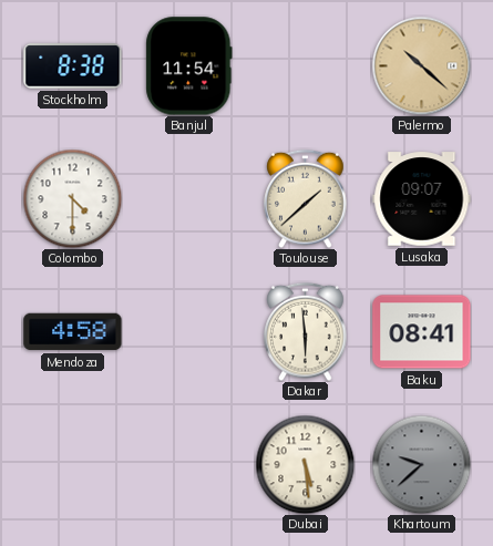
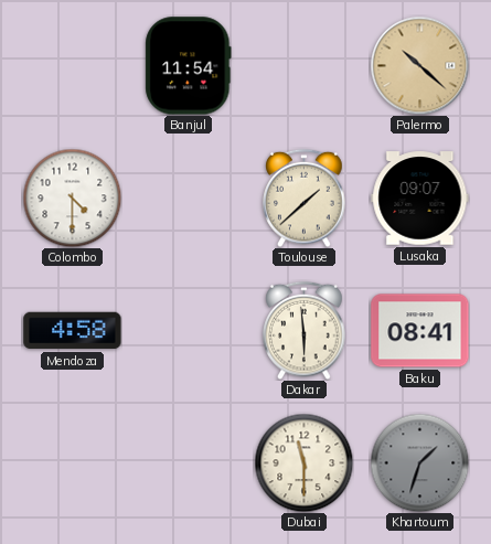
Stockholm: 8:38 -> none
Dubai: 5:29 -> 11:30
Khartoum: 9:38 -> 1:33
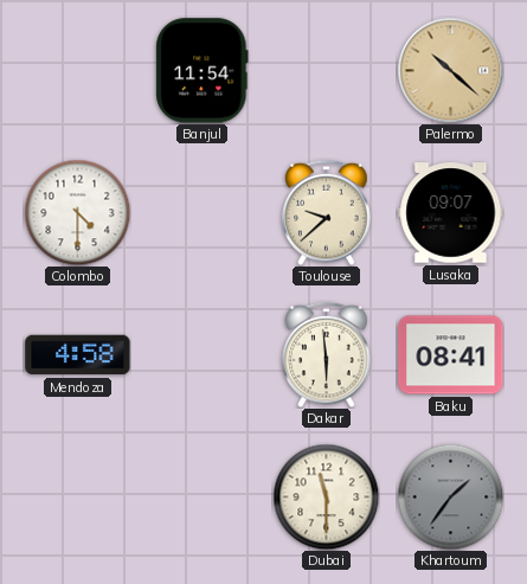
Toulouse: 1:38 -> 9:38
Khartoum: 1:33 -> 1:36
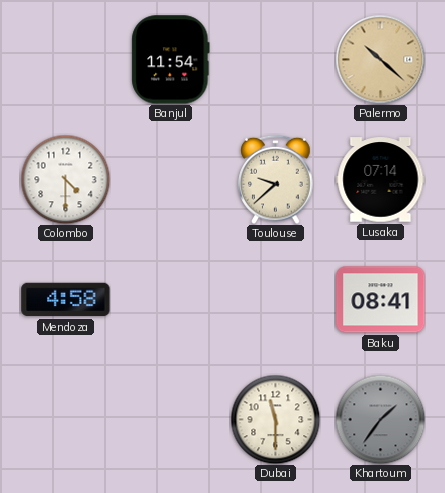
Lusaka: 09:07 -> 07:14
Dakar: 5:59 -> none
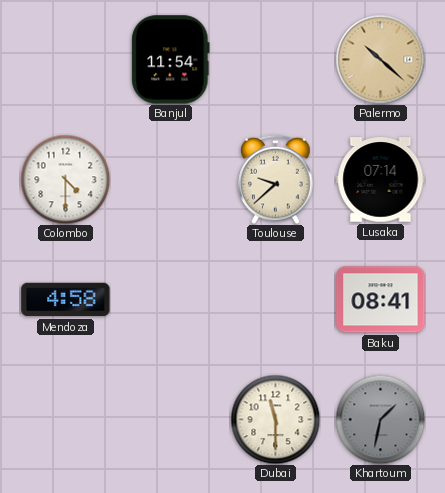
Khartoum: 1:36 -> 1:32
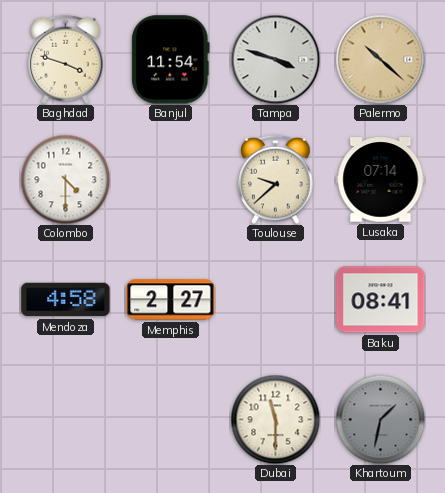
Baghdad: none -> 3:48
Tampa: none -> 3:48
Memphis: none -> 2:27
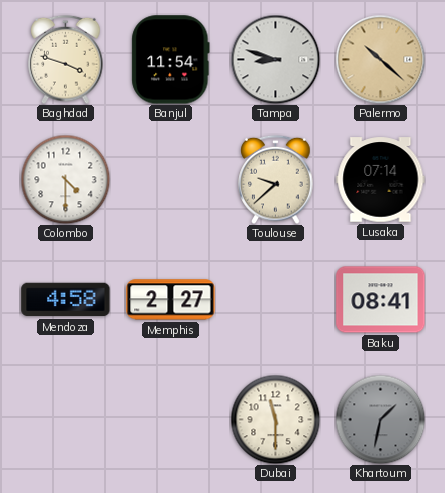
Tampa: 3:48 -> 8:48
